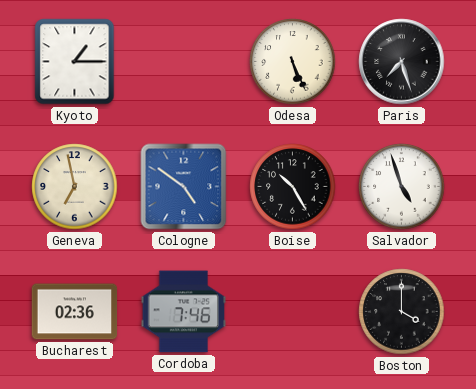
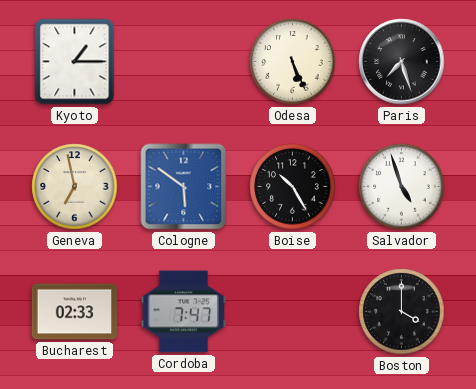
Cologne: 4:51 -> 5:51
Bucharest: 02:36 -> 02:33
Cordoba: 7:46 -> 7:47
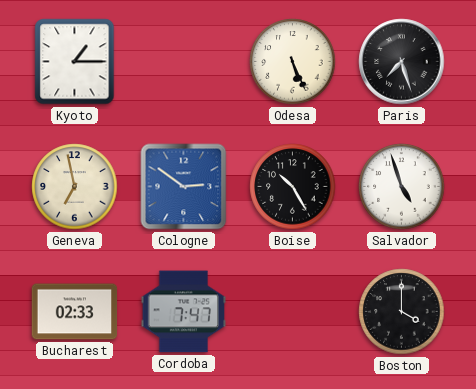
Cologne: 5:51 -> 2:51
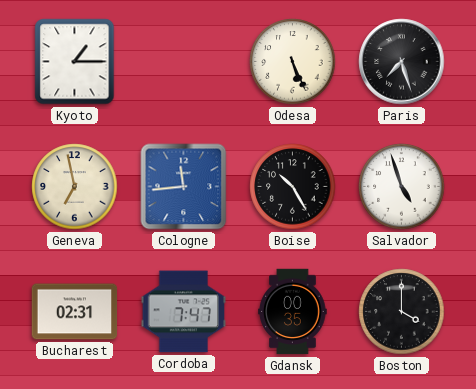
Cologne: 2:51 -> 11:44
Bucharest: 02:33 -> 02:31
Gdansk: none -> 00:35
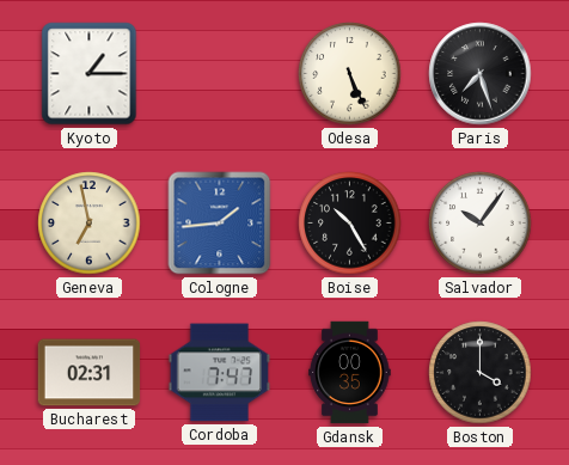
Cologne: 11:44 -> 1:44
Salvador: 4:57 -> 10:06
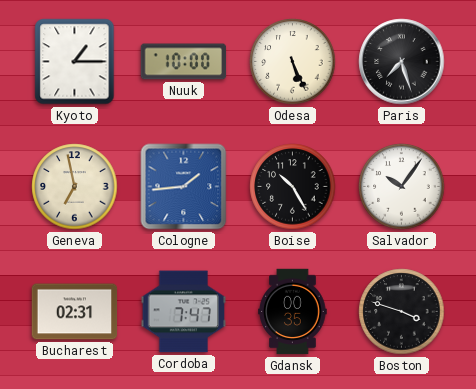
Nuuk: none -> 10:00
Boston: 4:00 -> 3:48
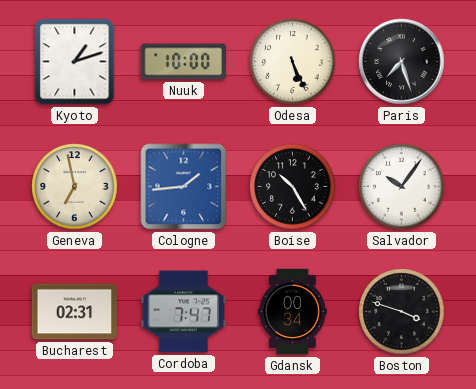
Kyoto: 1:15 -> 1:12
Gdansk: 00:35 -> 00:34
